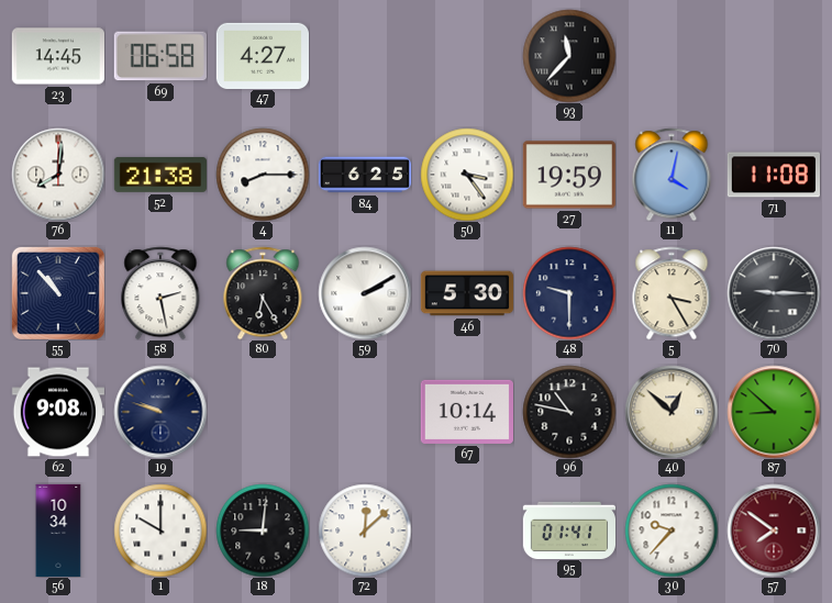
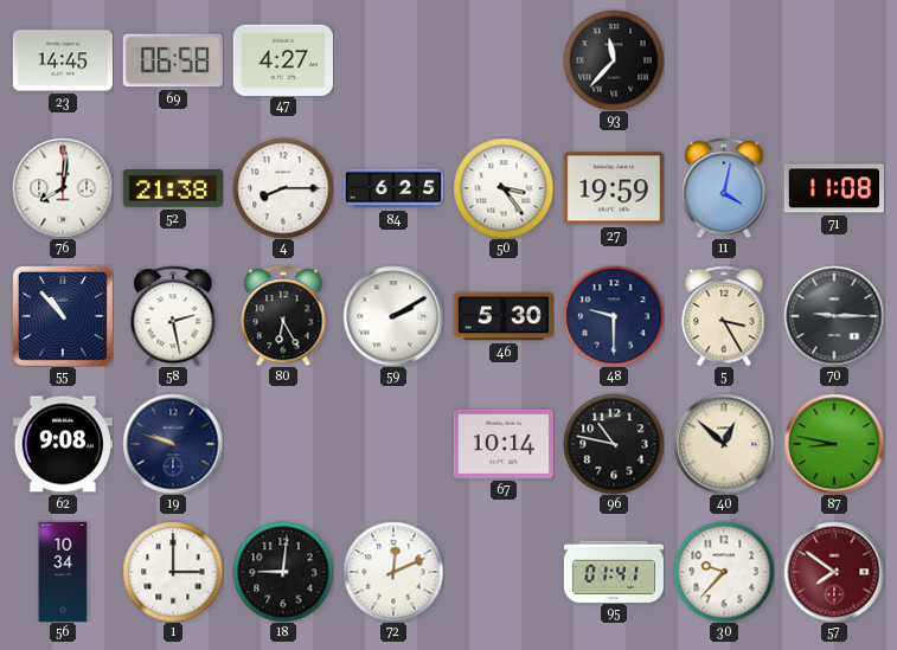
87: 8:52 -> 8:47
1: 10:00 -> 3:00
72: 12:08 -> 12:11
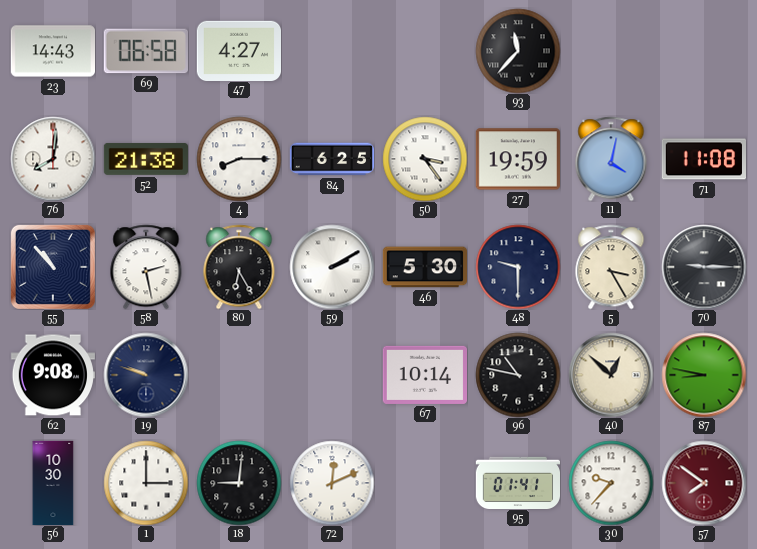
23: 14:45 -> 14:43
56: 10:34 -> 10:30
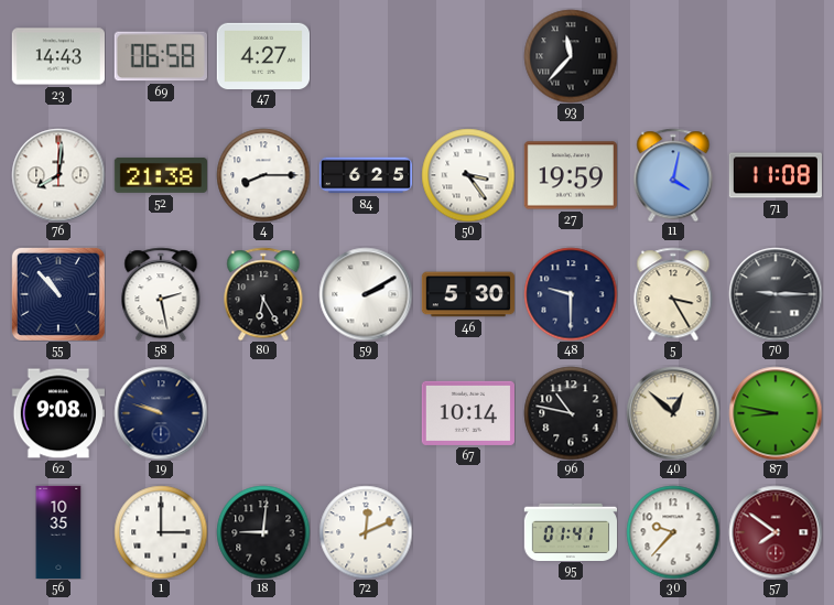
56: 10:30 -> 10:35
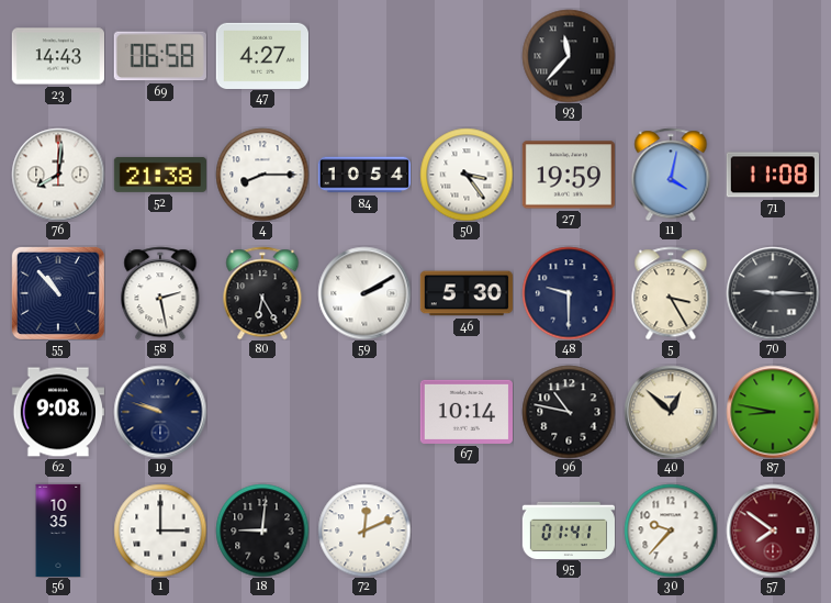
84: 6:25 -> 10:54
